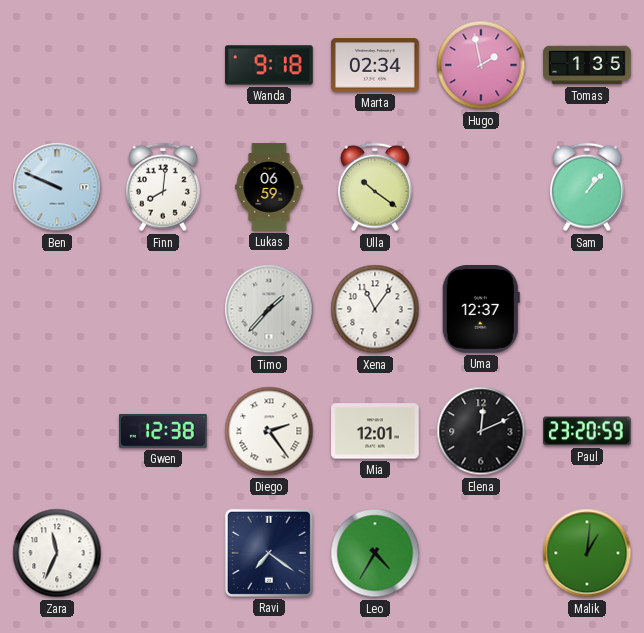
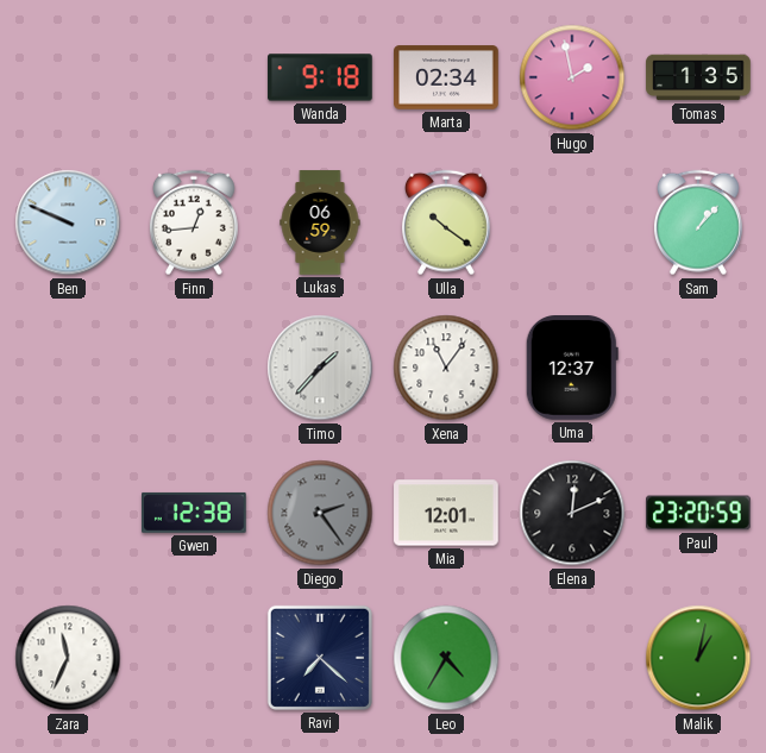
Finn: 8:01 -> 12:44
Diego dial: white -> grey
Ravi: 7:21 -> 7:22
Malik: 1:01 -> 1:02
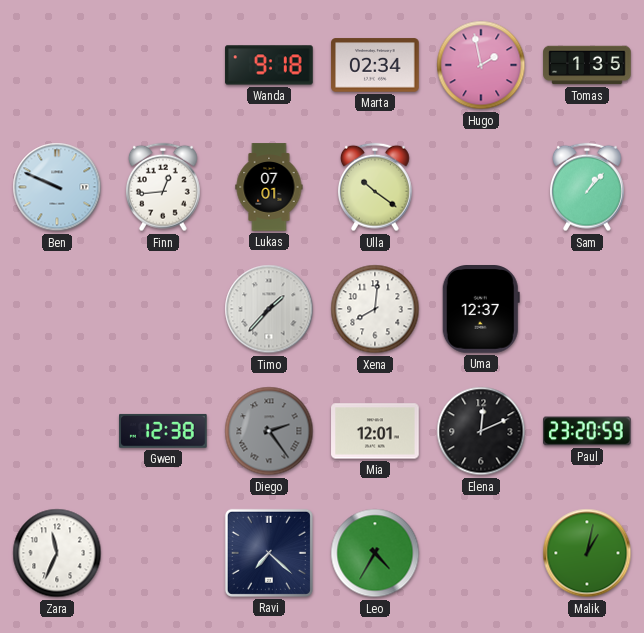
Lukas: 06:59 -> 07:01
Xena: 11:06 -> 8:01
